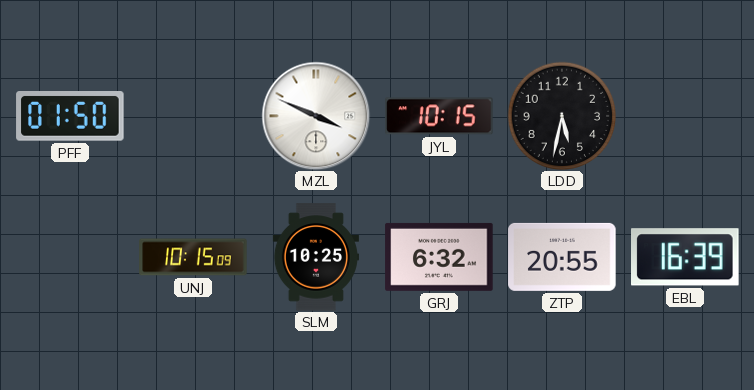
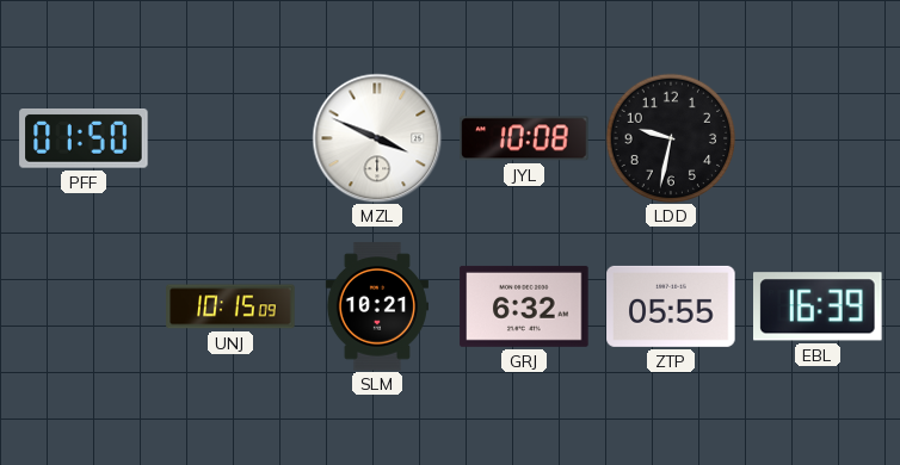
JYL: 10:15 -> 10:08
LDD: 5:32 -> 9:32
SLM: 10:25 -> 10:21
ZTP: 20:55 -> 05:55
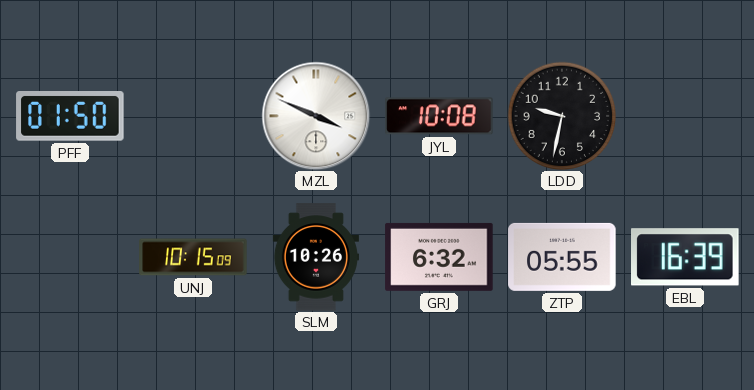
SLM: 10:21 -> 10:26
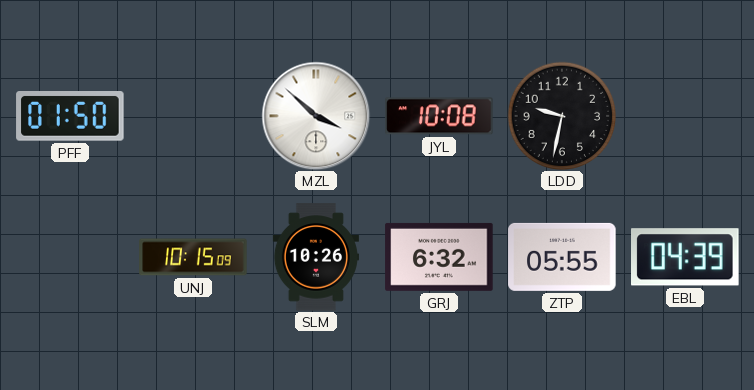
MZL: 3:49 -> 3:52
EBL: 16:39 -> 04:39
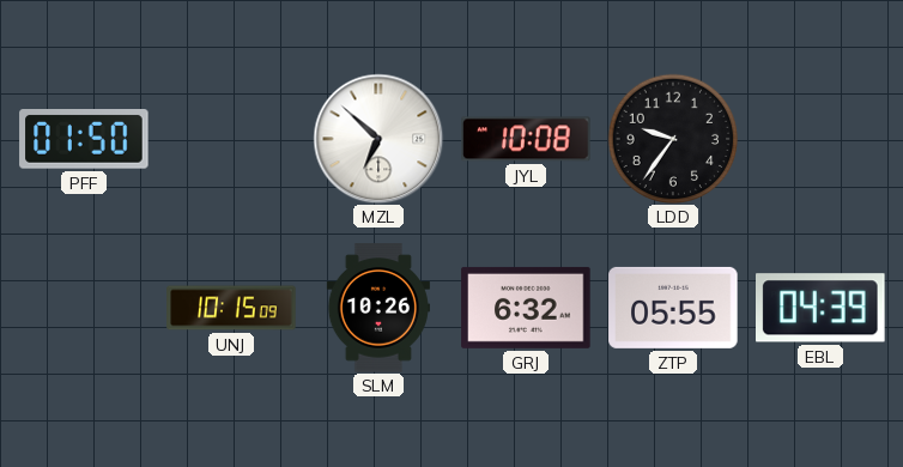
MZL: 3:52 -> 6:52
LDD: 9:32 -> 9:36
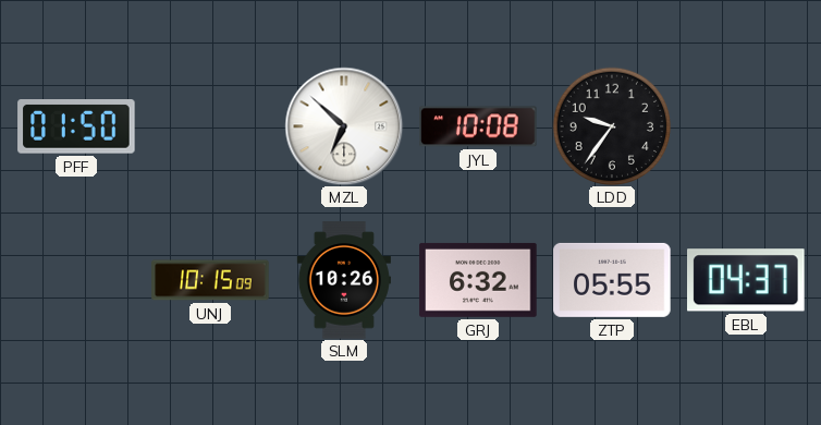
EBL: 04:39 -> 04:37
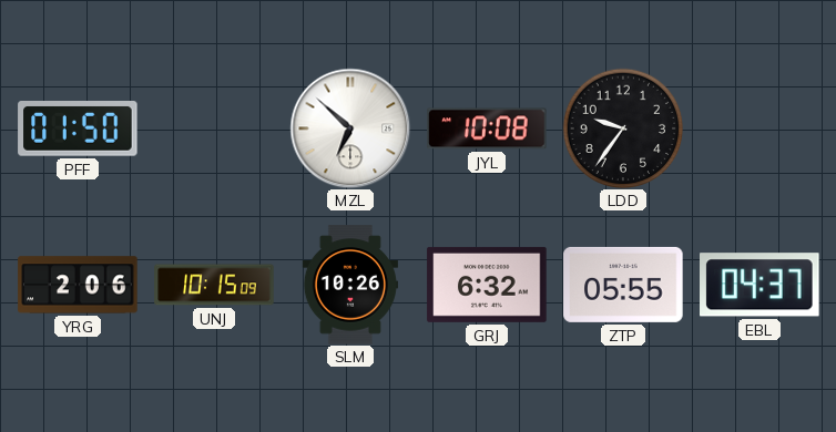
YRG: none -> 2:06
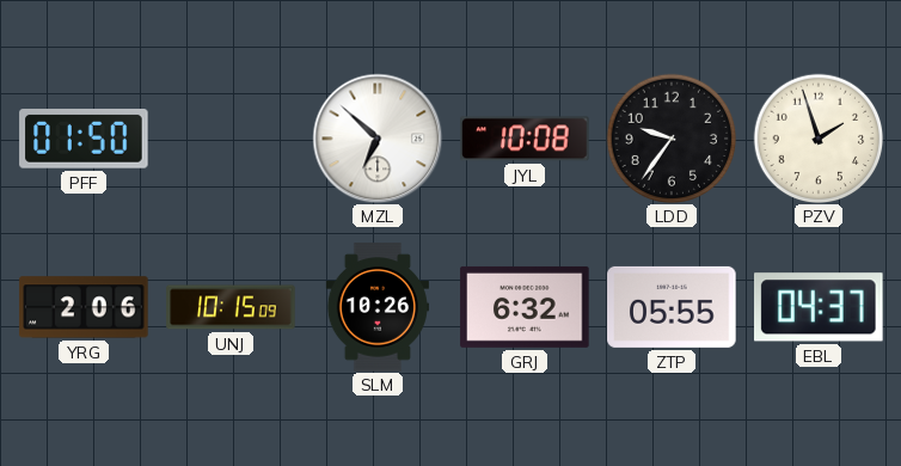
PZV: none -> 1:57
